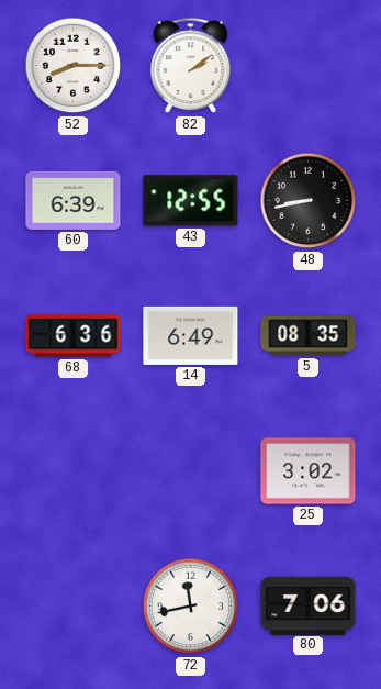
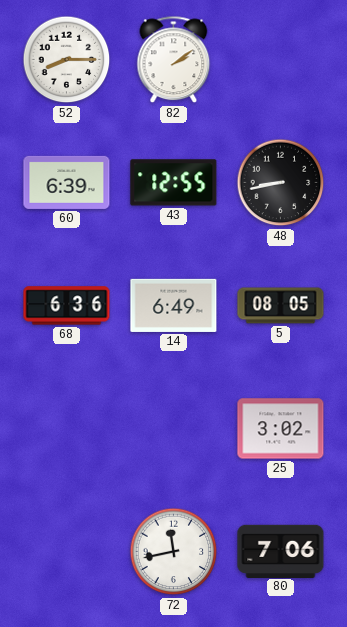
5: 08:35 -> 08:05
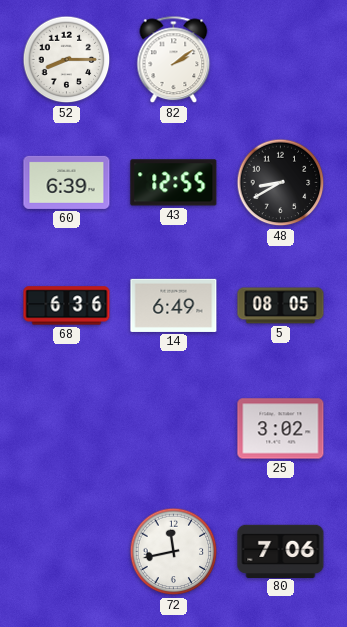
48: 8:43 -> 8:40
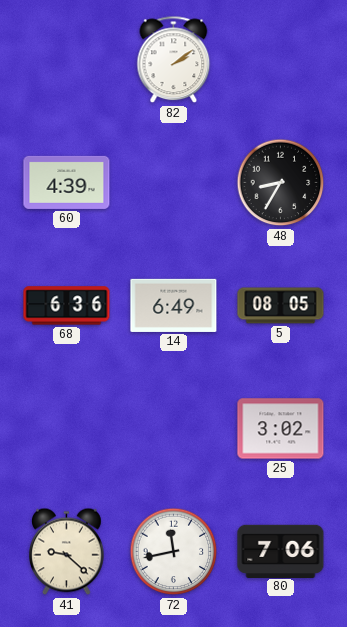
52: 8:15 -> none
60: 6:39 -> 4:39
43: 12:55 -> none
48: 8:40 -> 8:35
41: none -> 9:22
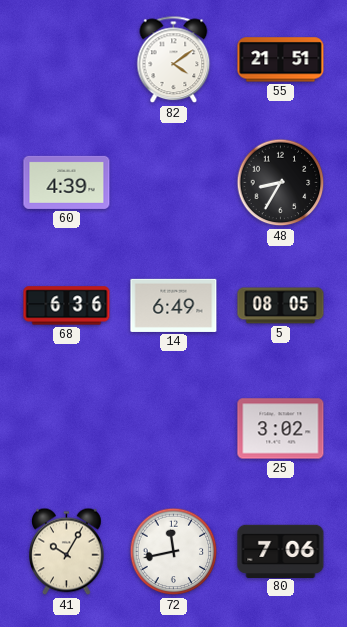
82: 2:09 -> 4:09
55: none -> 21:51
41: 9:22 -> 10:05
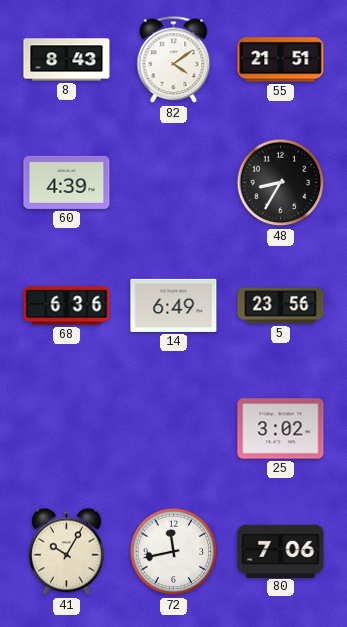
8: none -> 8:43
5: 08:05 -> 23:56
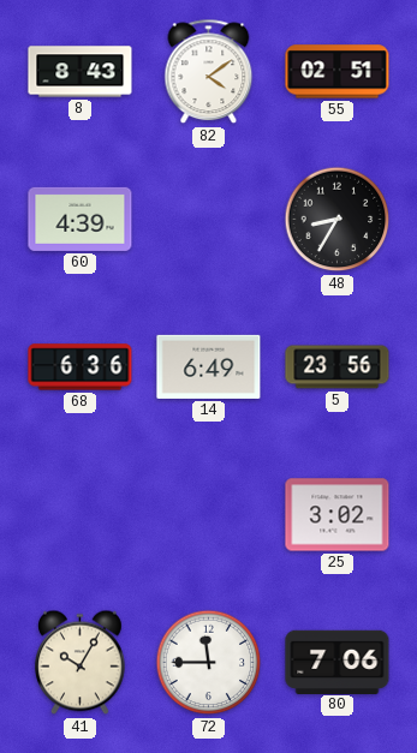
55: 21:51 -> 02:51
72: 11:43 -> 11:45
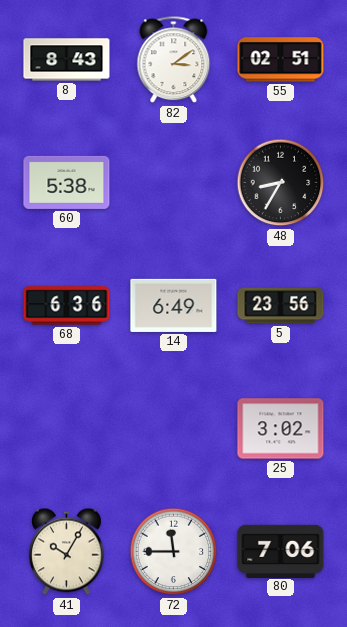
82: 4:09 -> 3:09
60: 4:39 -> 5:38
